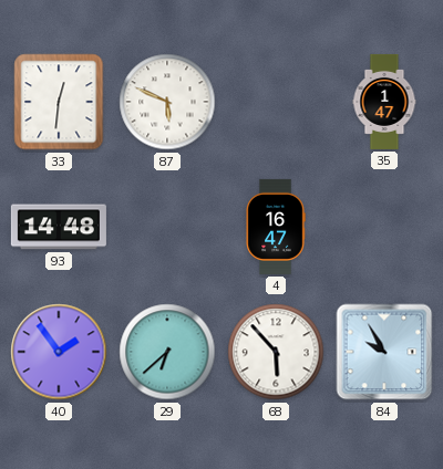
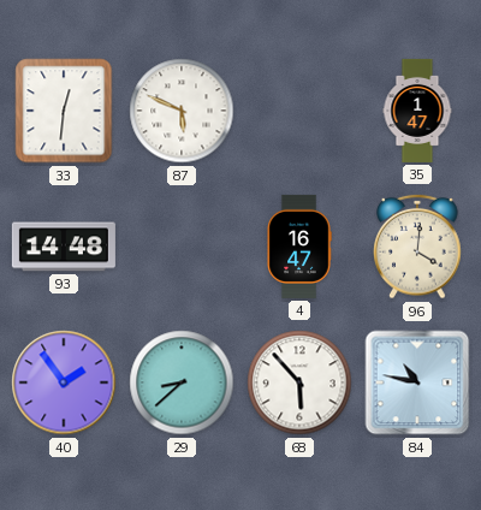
96: none -> 4:01
29: 6:38 -> 8:38
84: 9:55 -> 10:47
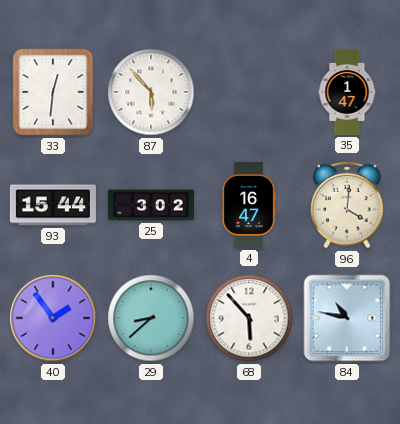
87: 5:49 -> 5:53
93: 14:48 -> 15:44
25: none -> 3:02
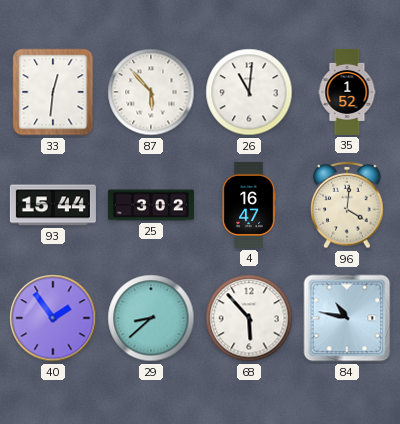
26: none -> 11:01
35: 1:47 -> 1:52
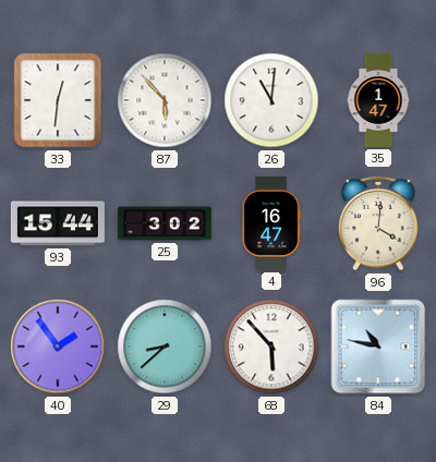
35: 1:52 -> 1:47
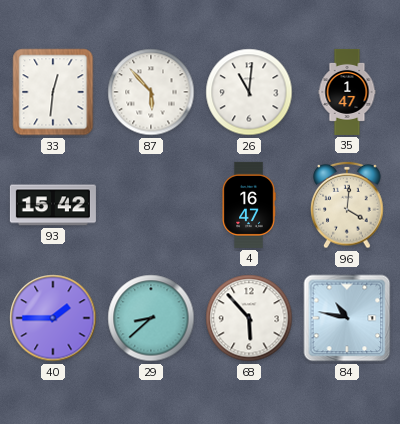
93: 15:44 -> 15:42
25: 3:02 -> none
40: 1:54 -> 1:45
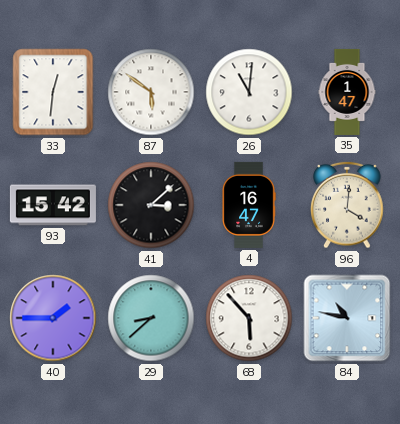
87: 5:53 -> 5:51
41: none -> 3:08
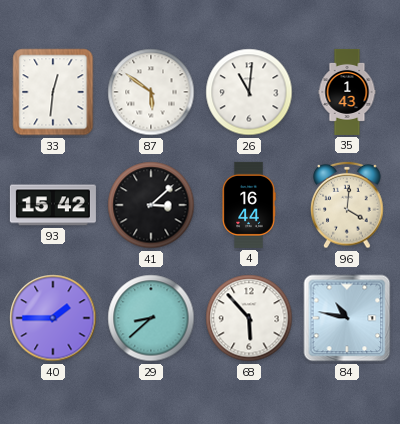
35: 1:47 -> 1:43
4: 16:47 -> 16:44
